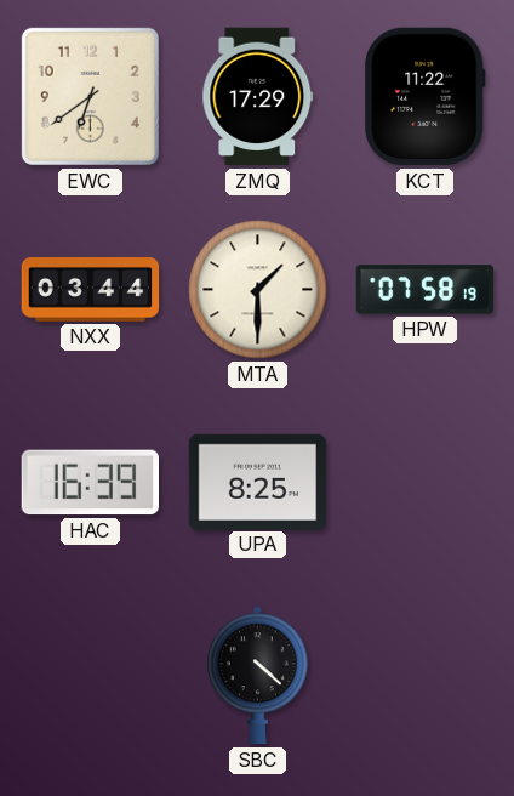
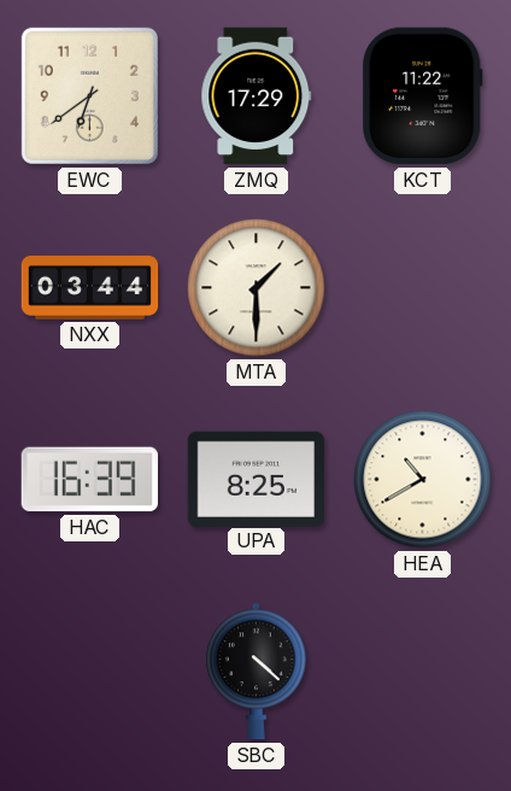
HPW: 07:58 -> none
HEA: none -> 10:40
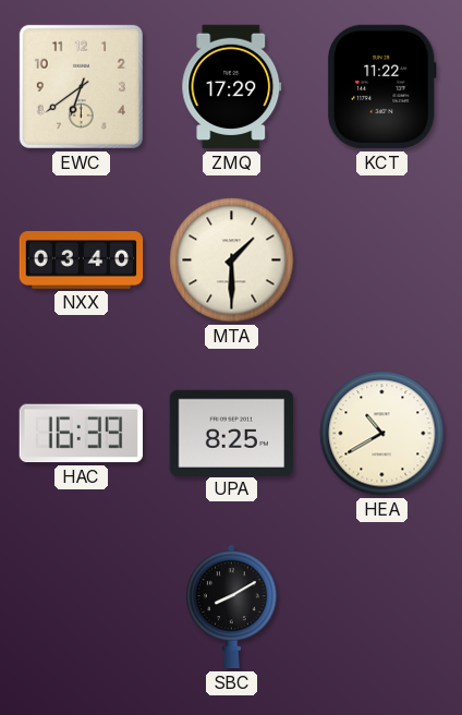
NXX: 03:44 -> 03:40
SBC: 4:22 -> 8:10
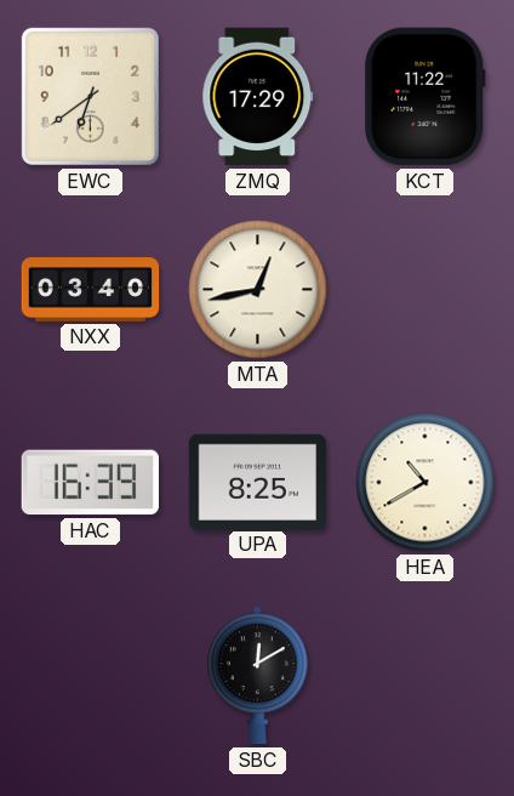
MTA: 1:30 -> 12:43
SBC: 8:10 -> 12:10
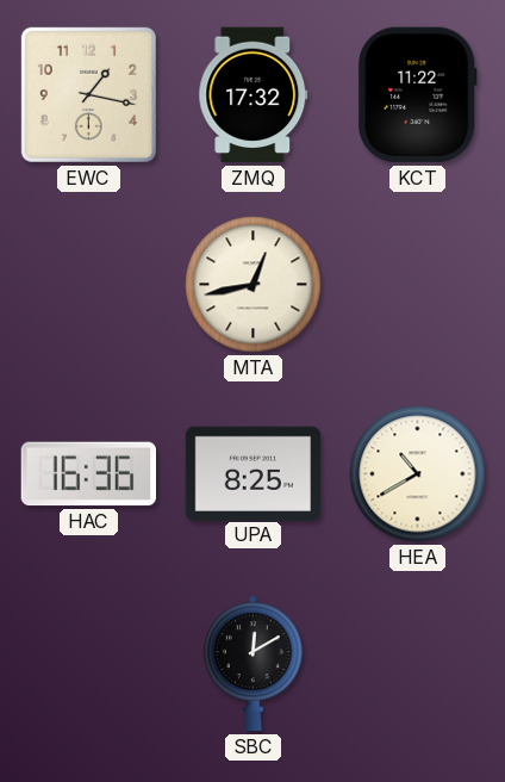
EWC: 6:39 -> 1:17
ZMQ: 17:29 -> 17:32
NXX: 03:40 -> none
HAC: 16:39 -> 16:36
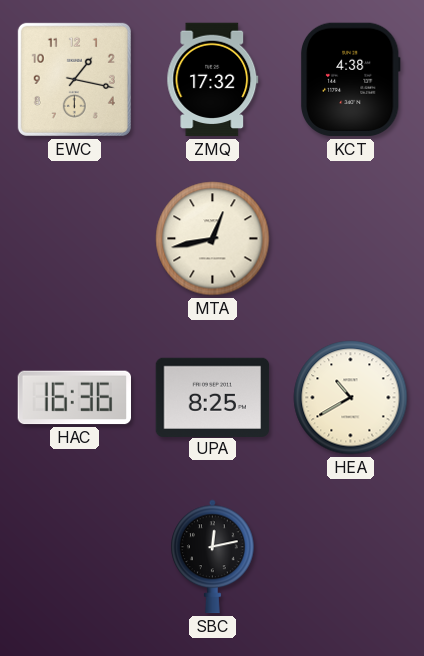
KCT: 11:22 -> 4:38
SBC: 12:10 -> 12:13
